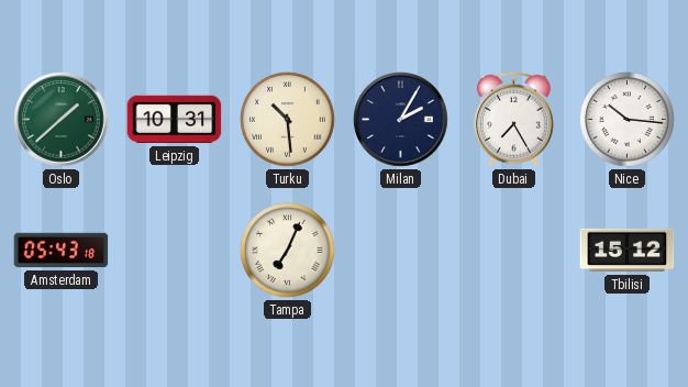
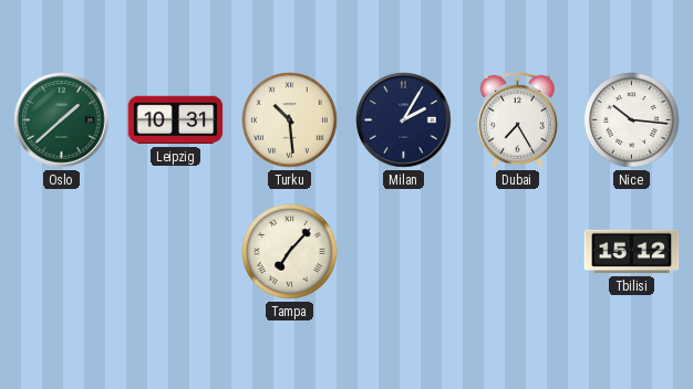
Amsterdam: 05:43 -> none
Tampa: 7:04 -> 7:07
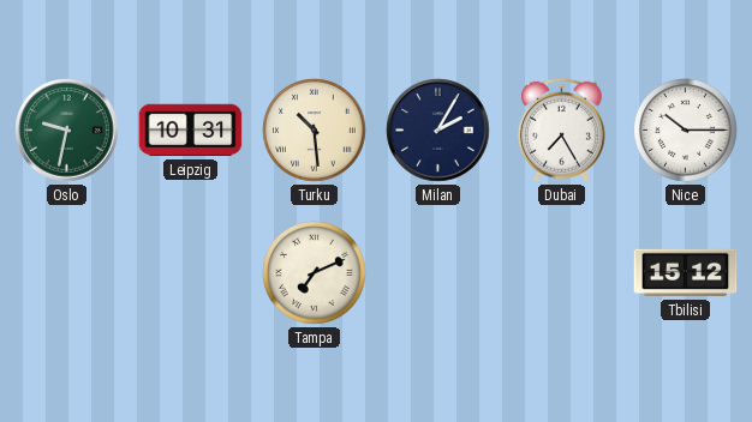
Oslo: 1:38 -> 9:32
Nice: 10:16 -> 10:15
Tampa: 7:07 -> 7:11
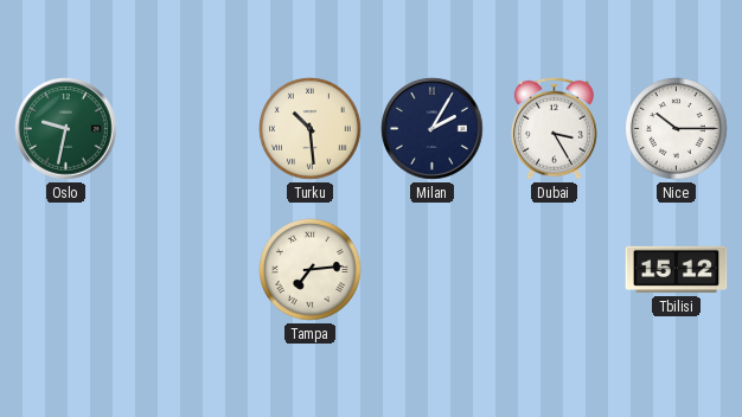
Leipzig: 10:31 -> none
Dubai: 7:25 -> 3:25
Tampa: 7:11 -> 7:14
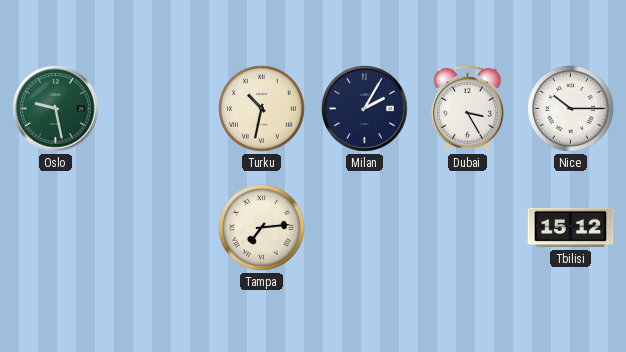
Oslo: 9:32 -> 9:28
Turku: 10:29 -> 10:32
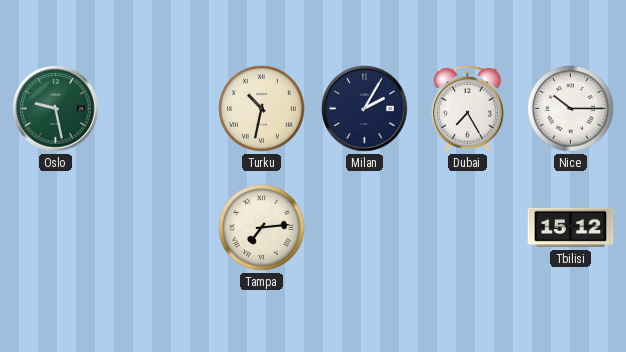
Dubai: 3:25 -> 7:25
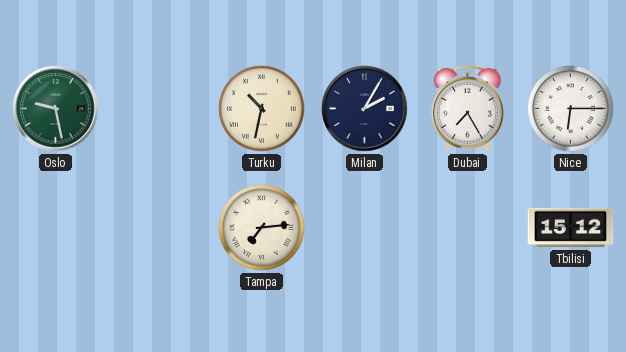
Nice: 10:15 -> 6:15
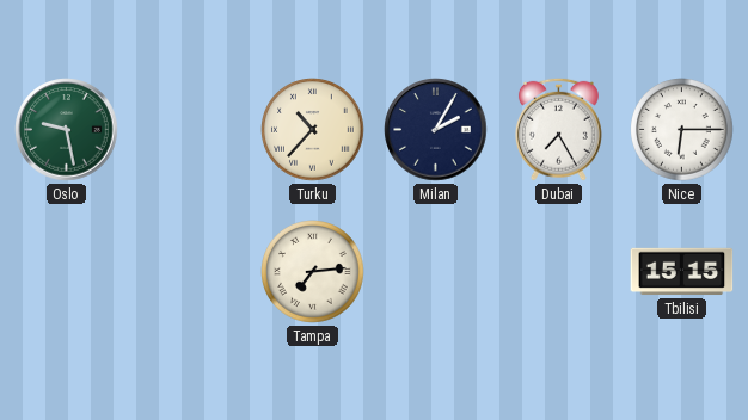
Turku: 10:32 -> 10:37
Tbilisi: 15:12 -> 15:15
